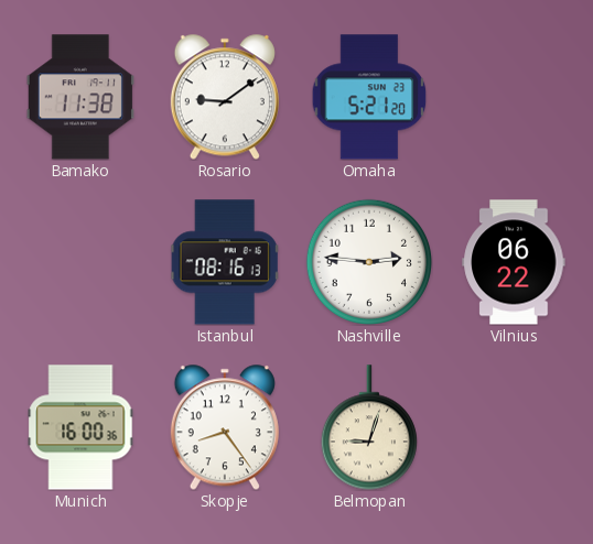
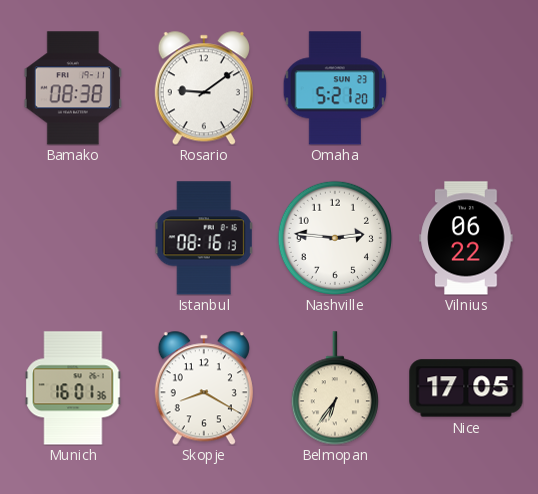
Bamako: 11:38 -> 08:38
Munich: 16:00 -> 16:01
Skopje: 8:24 -> 8:20
Belmopan: 9:03 -> 6:36
Nice: none -> 17:05
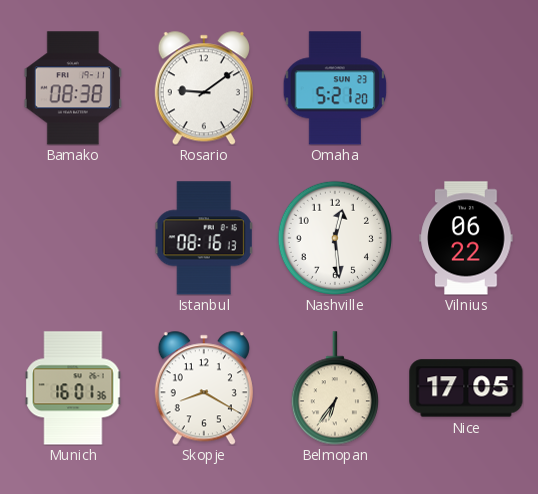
Nashville: 2:46 -> 12:29
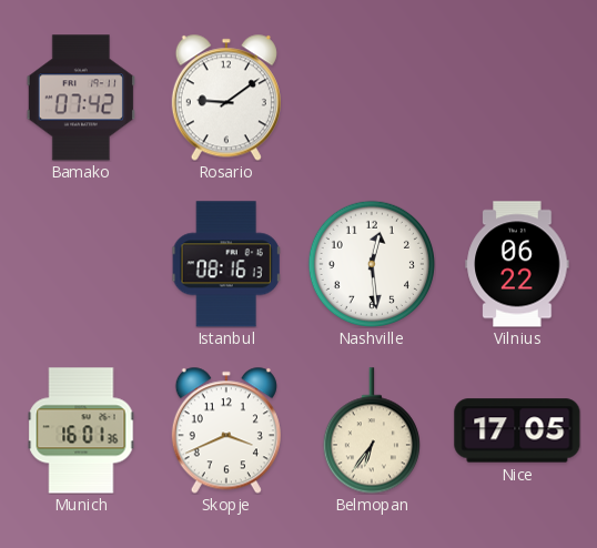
Bamako: 08:38 -> 07:42
Omaha: 5:21 -> none
Skopje: 8:20 -> 3:41
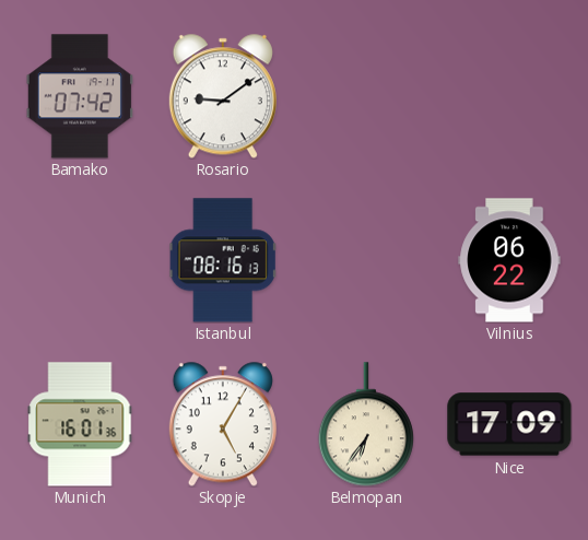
Nashville: 12:29 -> none
Skopje: 3:41 -> 5:05
Nice: 17:05 -> 17:09
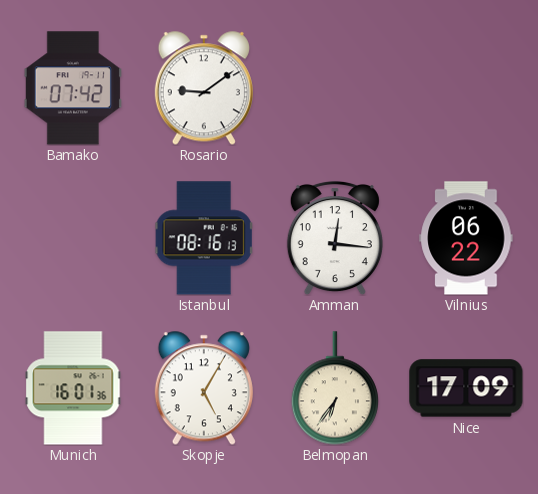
Amman: none -> 12:16
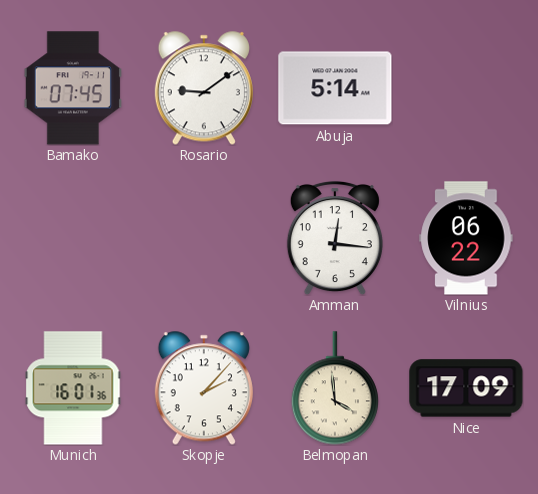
Bamako: 07:42 -> 07:45
Abuja: none -> 5:14
Istanbul: 08:16 -> none
Skopje: 5:05 -> 2:07
Belmopan: 6:36 -> 3:59
